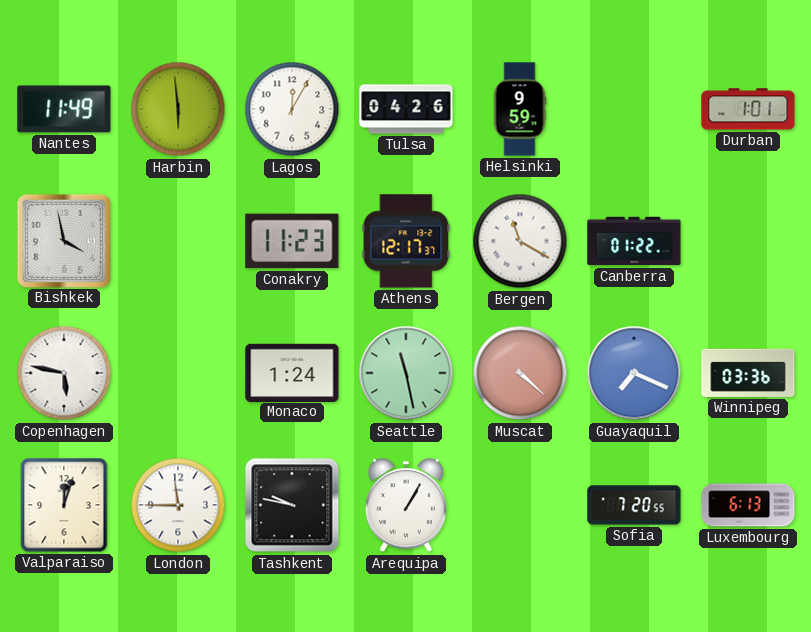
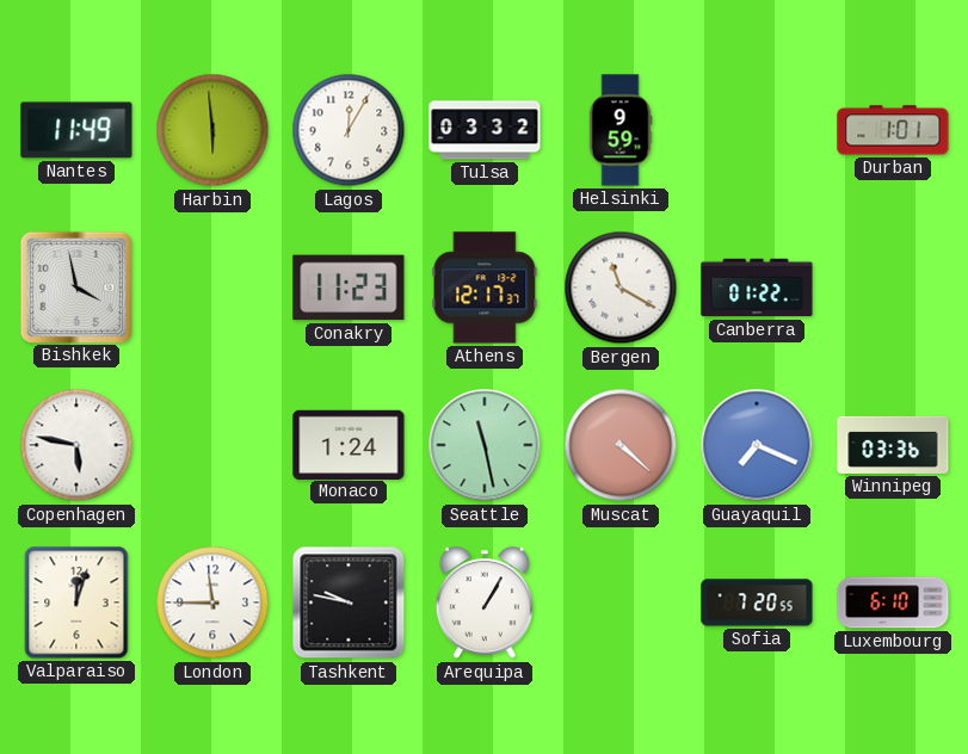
Tulsa: 04:26 -> 03:32
Luxembourg: 6:13 -> 6:10
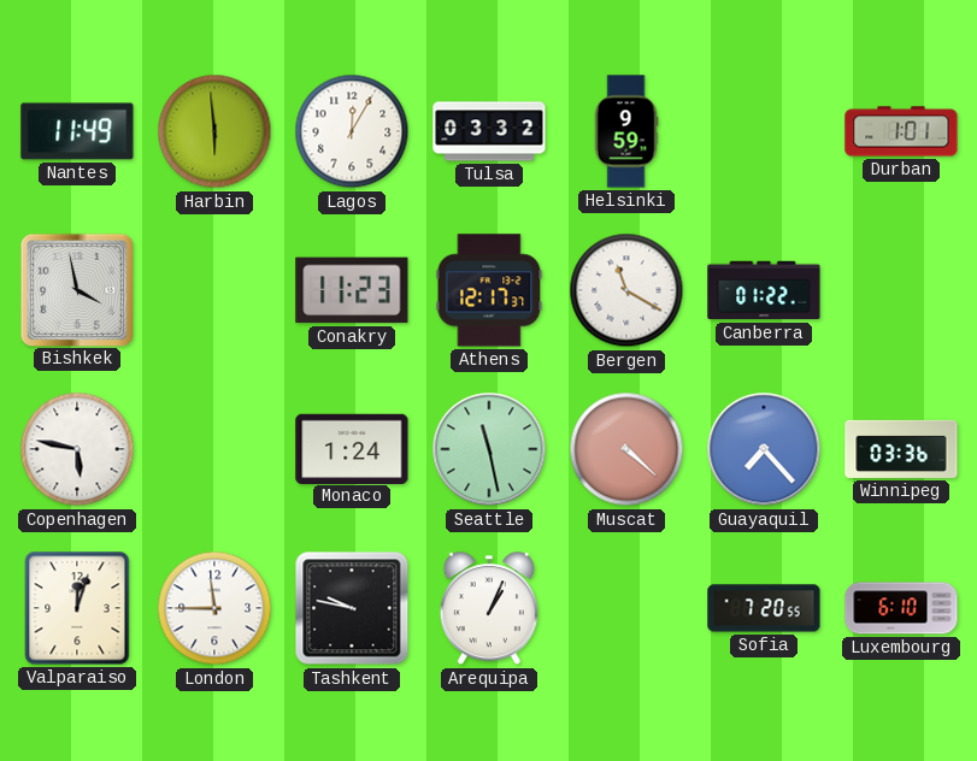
Guayaquil: 7:19 -> 7:23
Arequipa: 1:05 -> 1:04
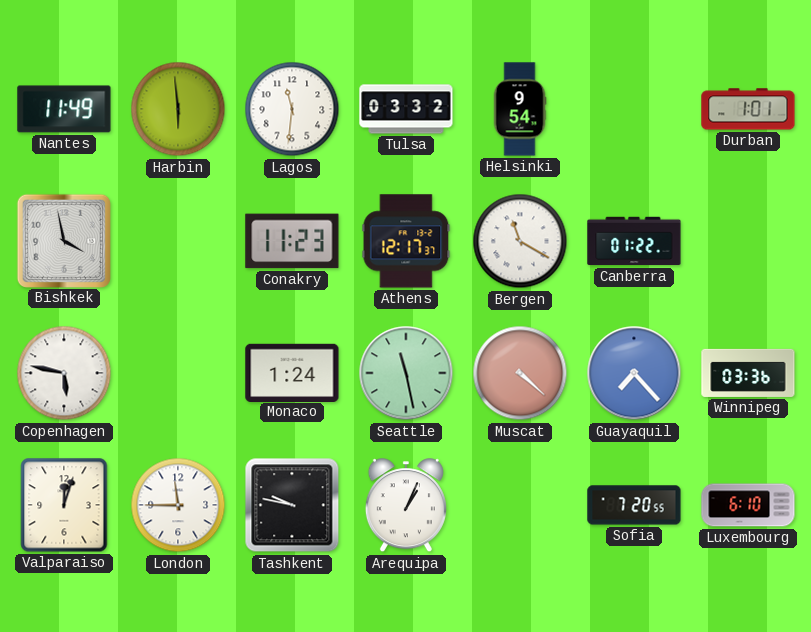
Lagos: 12:05 -> 11:31
Helsinki: 9:59 -> 9:54
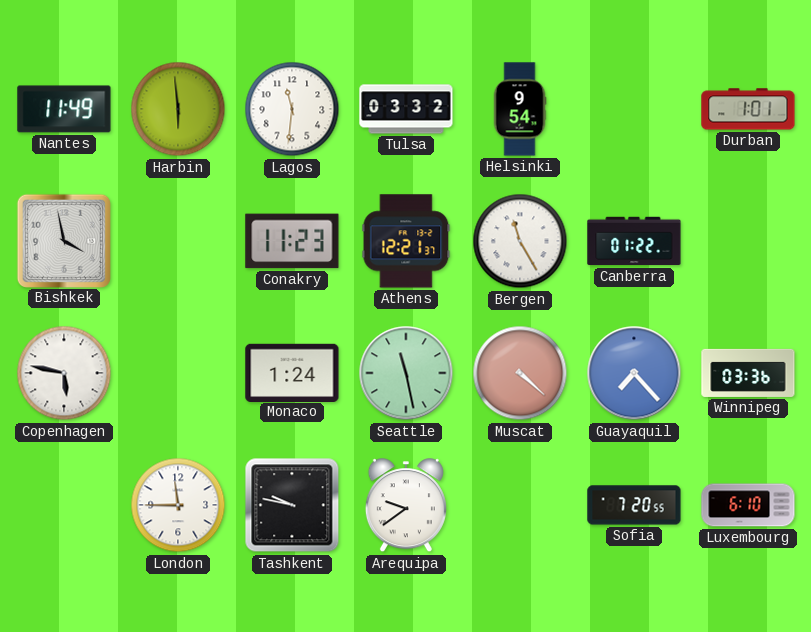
Athens: 12:17 -> 12:21
Bergen: 11:20 -> 11:25
Valparaiso: 12:03 -> none
Arequipa: 1:04 -> 9:39
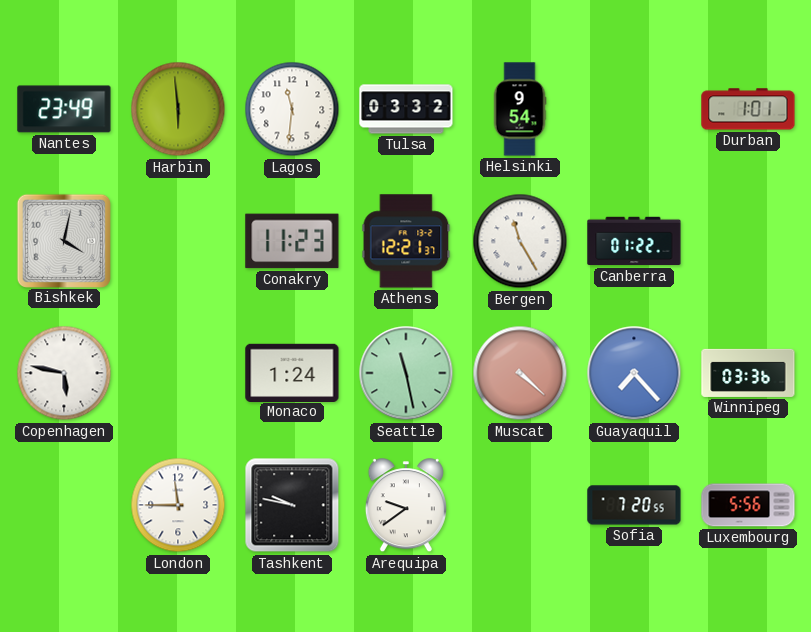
Nantes: 11:49 -> 23:49
Bishkek: 3:58 -> 4:02
Luxembourg: 6:10 -> 5:56
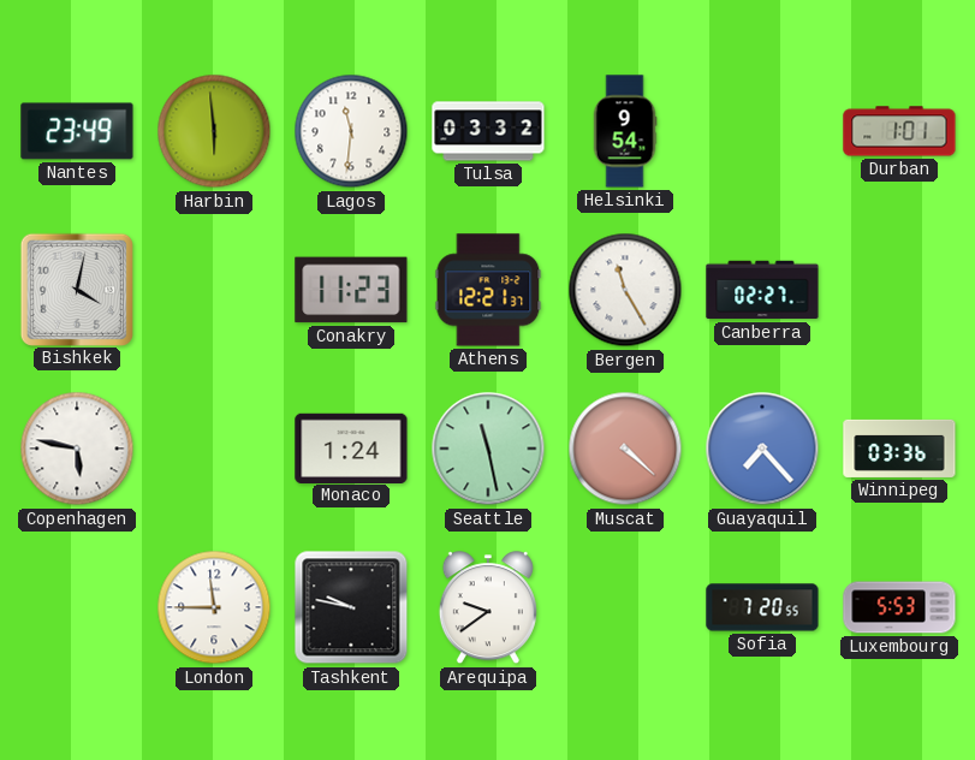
Canberra: 01:22 -> 02:27
Luxembourg: 5:56 -> 5:53
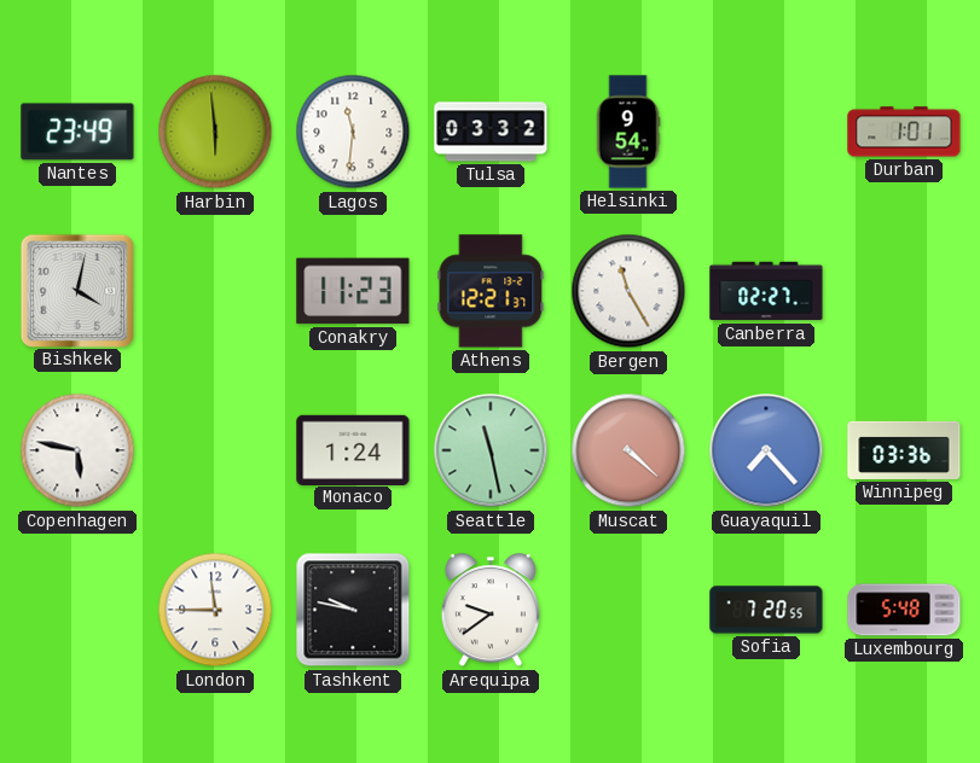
Luxembourg: 5:53 -> 5:48
